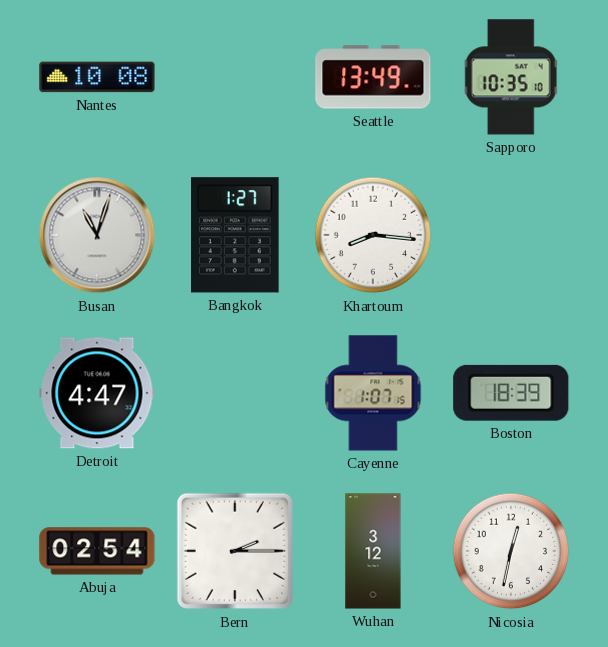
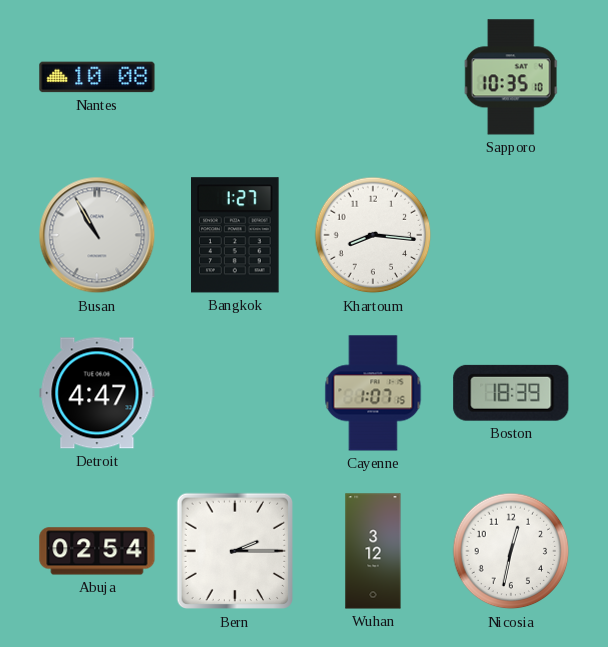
Seattle: 13:49 -> none
Busan: 11:03 -> 10:55
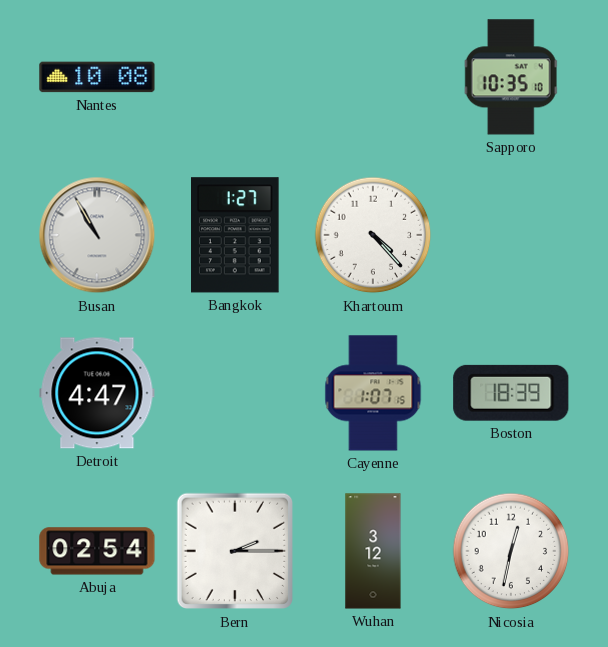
Khartoum: 8:16 -> 4:23
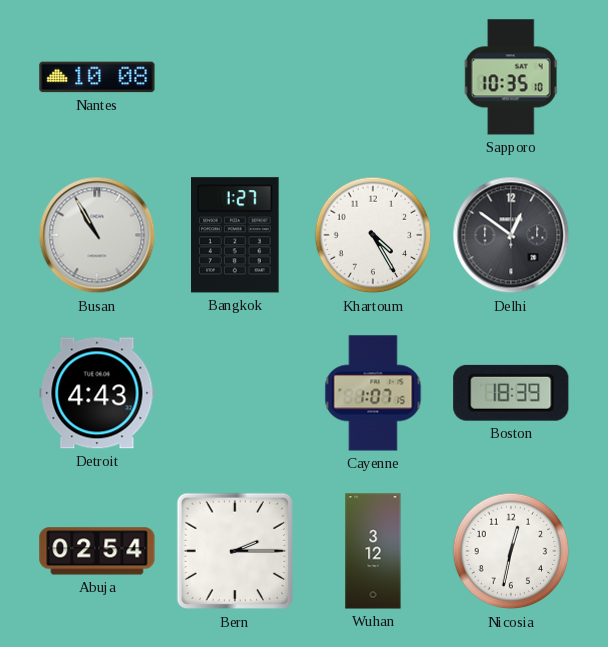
Khartoum: 4:23 -> 4:25
Delhi: none -> 12:51
Detroit: 4:47 -> 4:43
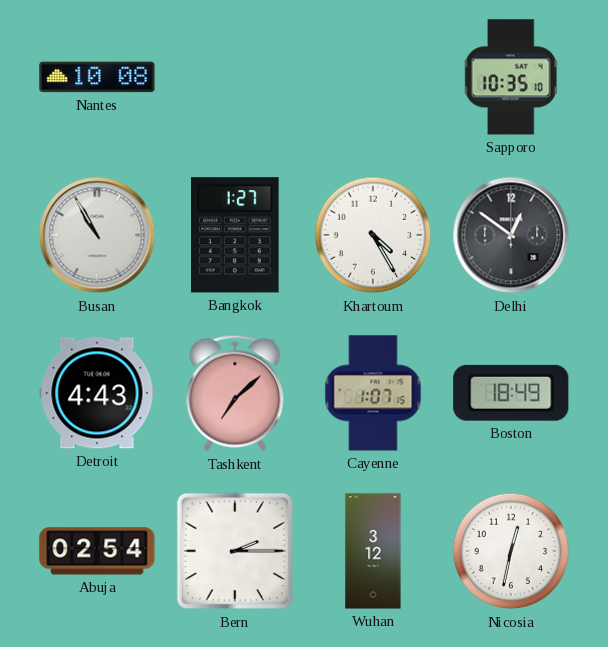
Tashkent: none -> 7:08
Boston: 18:39 -> 18:49
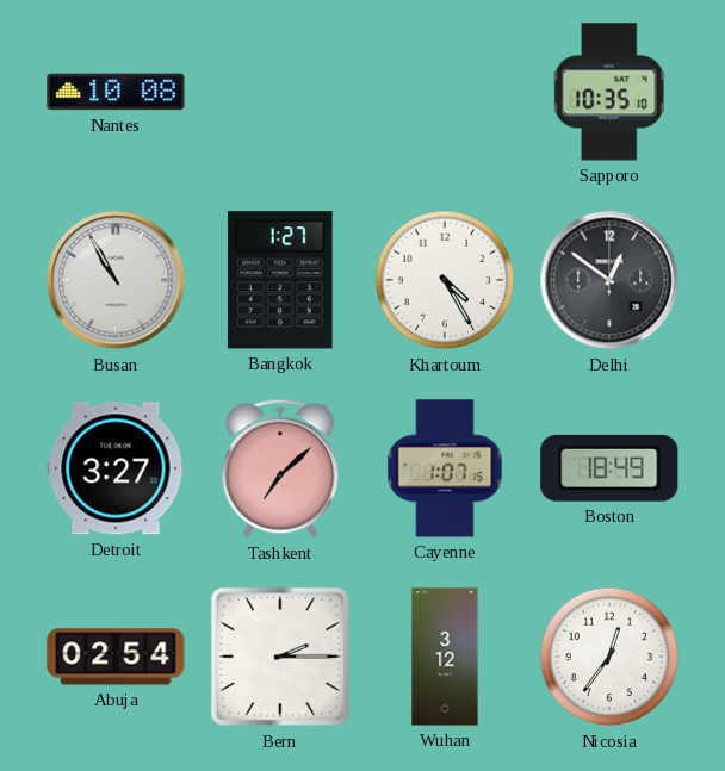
Detroit: 4:43 -> 3:27
Nicosia: 12:32 -> 12:36
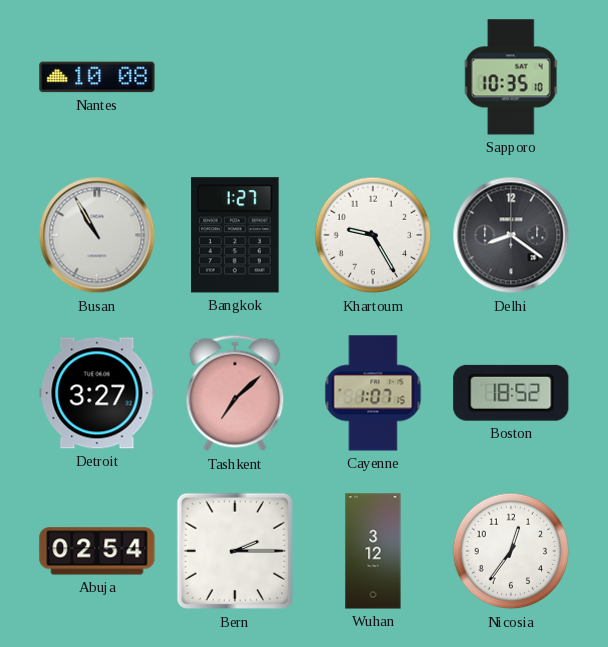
Khartoum: 4:25 -> 9:25
Delhi: 12:51 -> 8:21
Boston: 18:49 -> 18:52
